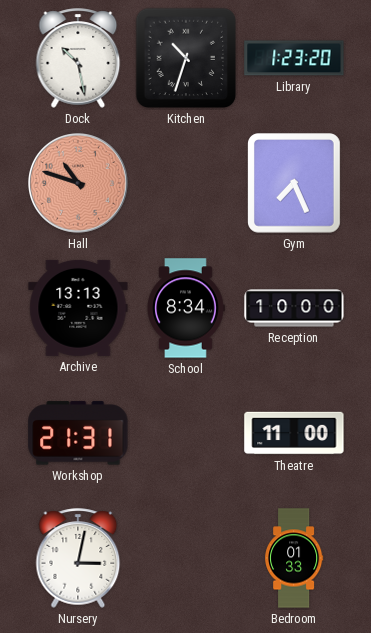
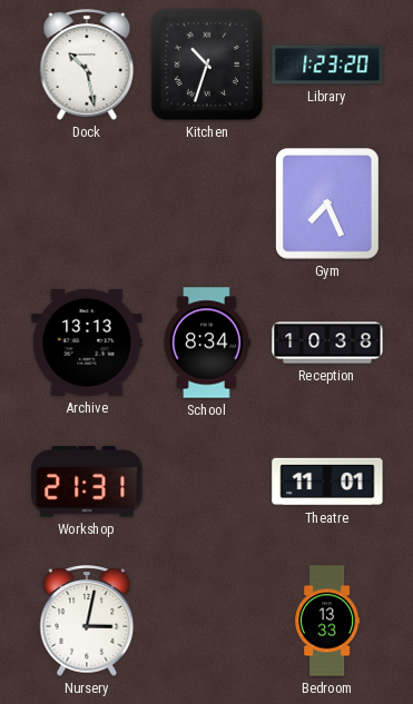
Hall: 10:48 -> none
Reception: 10:00 -> 10:38
Theatre: 11:00 -> 11:01
Bedroom: 01:33 -> 13:33
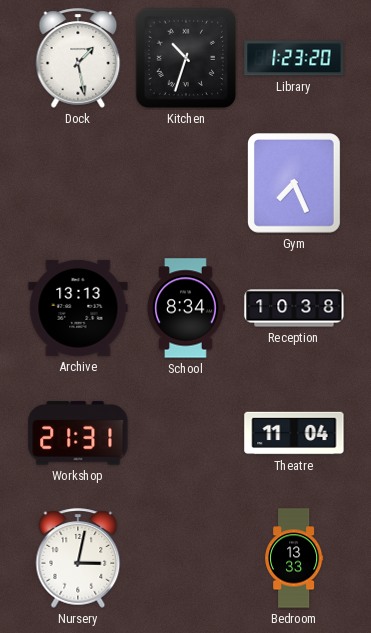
Dock: 10:28 -> 1:28
Theatre: 11:01 -> 11:04
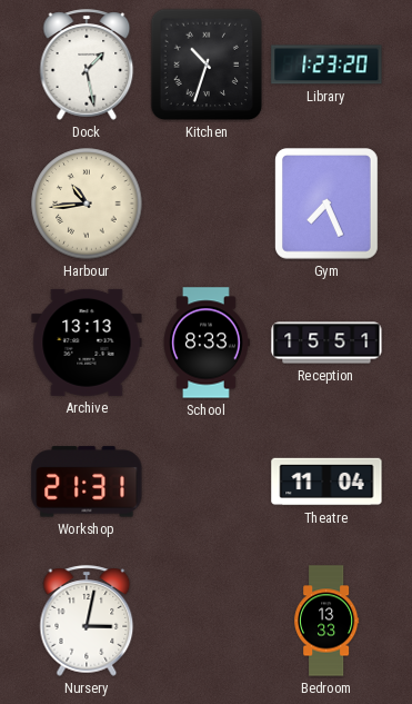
Harbour: none -> 10:44
School: 8:34 -> 8:33
Reception: 10:38 -> 15:51
